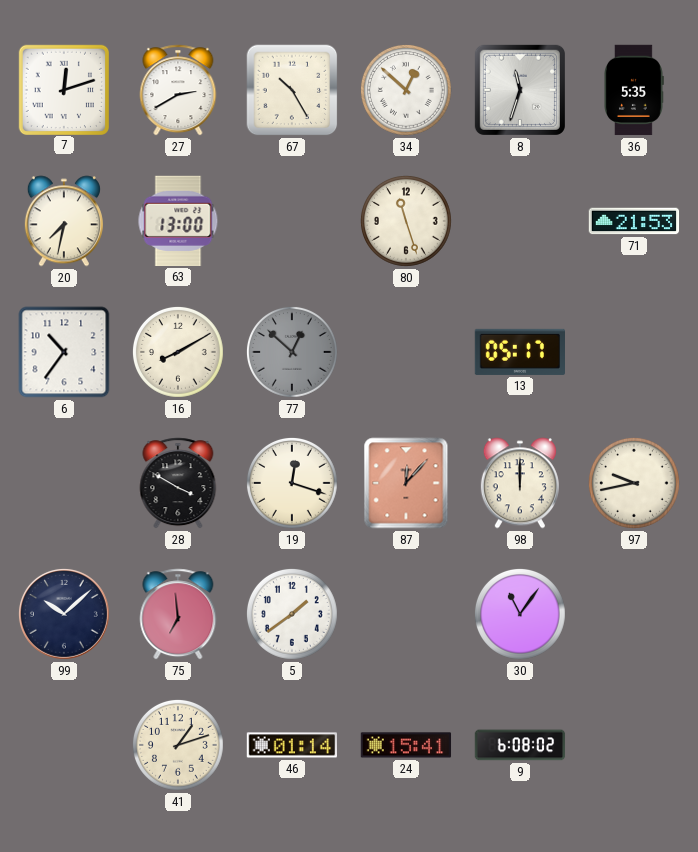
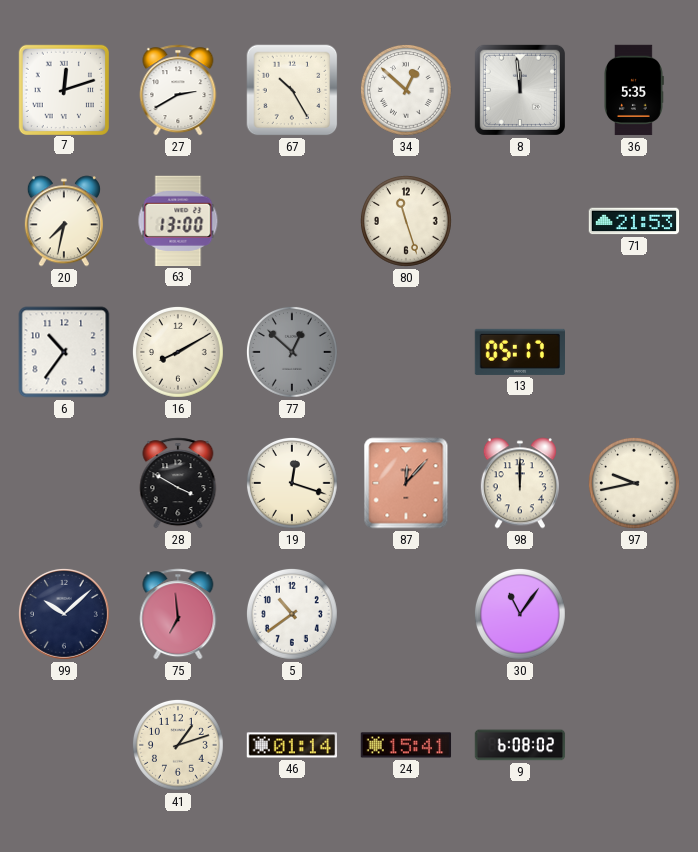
8: 11:33 -> 11:59
5: 1:39 -> 10:39
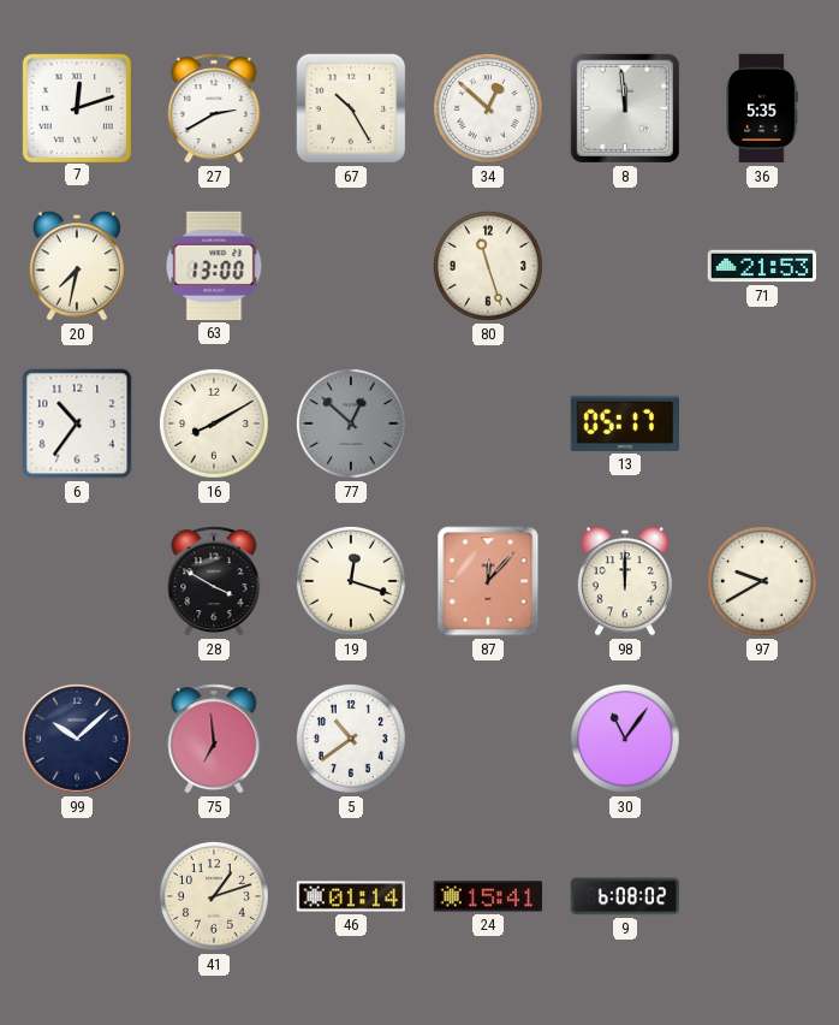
97: 9:43 -> 9:40
